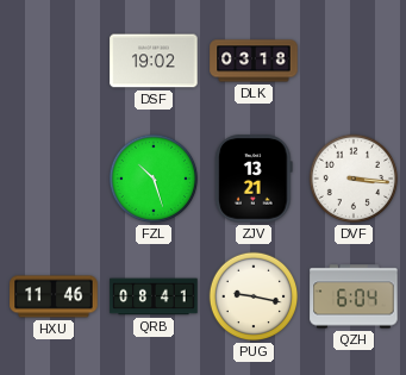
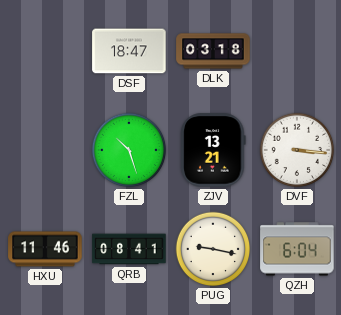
DSF: 19:02 -> 18:47
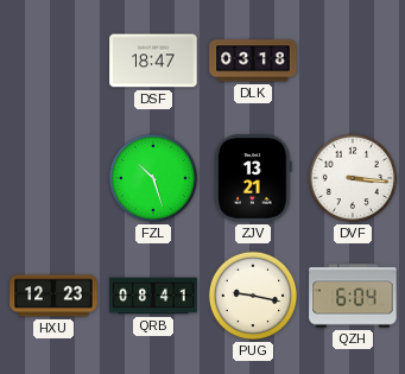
HXU: 11:46 -> 12:23
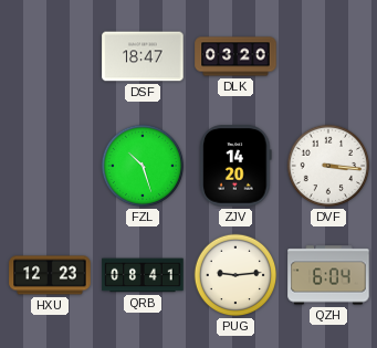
DLK: 03:18 -> 03:20
ZJV: 13:21 -> 14:20
PUG: 9:17 -> 9:14
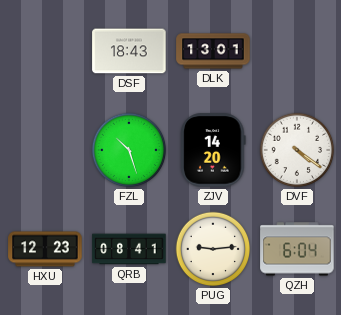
DSF: 18:47 -> 18:43
DLK: 03:20 -> 13:01
DVF: 3:16 -> 4:21
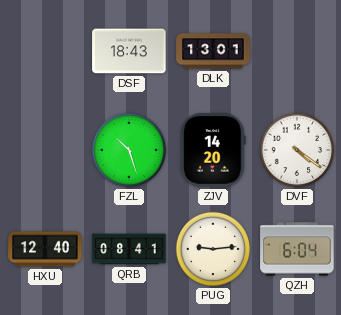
HXU: 12:23 -> 12:40
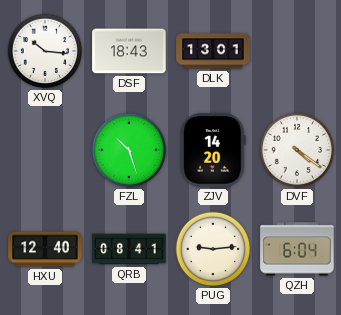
XVQ: none -> 10:16
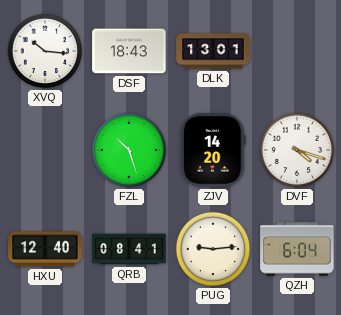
DVF: 4:21 -> 4:18
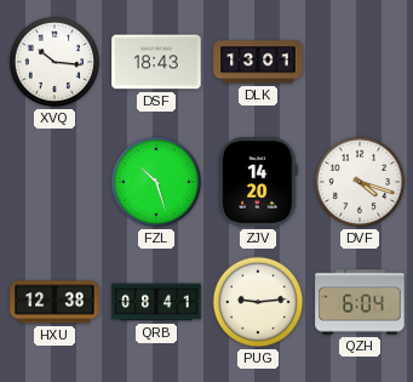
HXU: 12:40 -> 12:38
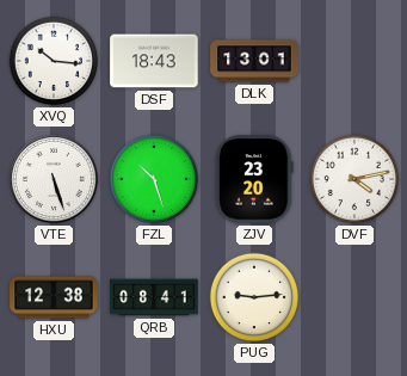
VTE: none -> 5:27
ZJV: 14:20 -> 23:20
DVF: 4:18 -> 4:13
QZH: 6:04 -> none
